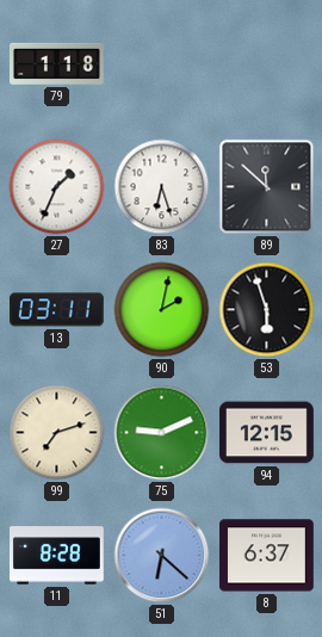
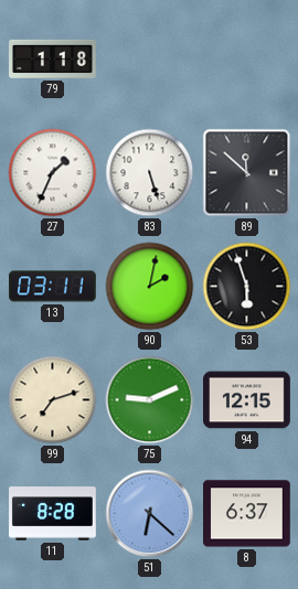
83: 6:27 -> 5:27
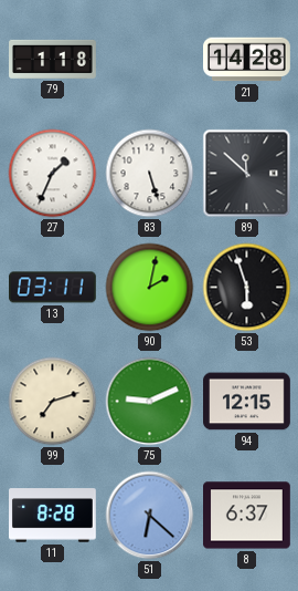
21: none -> 14:28
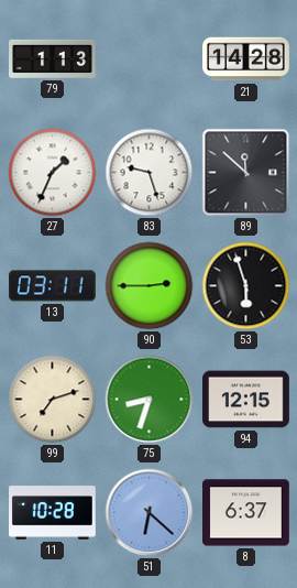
79: 1:18 -> 1:13
83: 5:27 -> 9:27
90: 2:02 -> 2:45
75: 9:11 -> 8:33
11: 8:28 -> 10:28
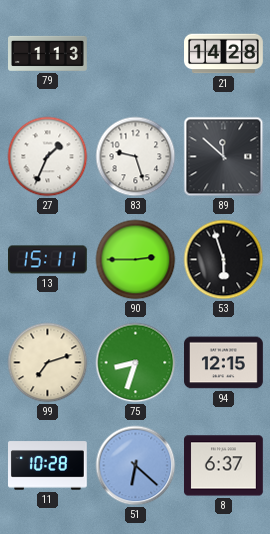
13: 03:11 -> 15:11
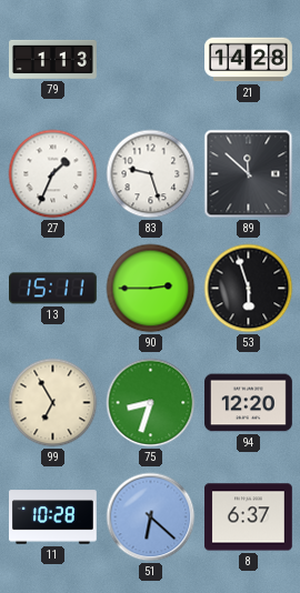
99: 7:12 -> 6:55
94: 12:15 -> 12:20
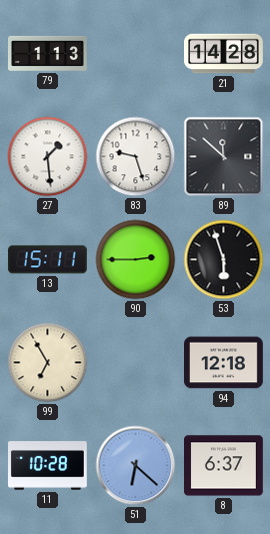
27: 1:34 -> 1:29
75: 8:33 -> none
94: 12:20 -> 12:18
